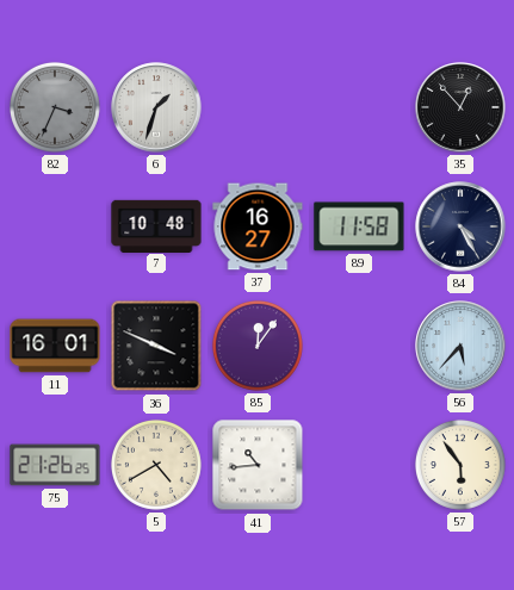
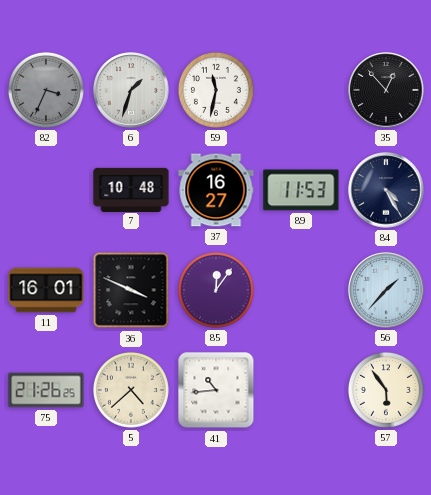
59: none -> 11:32
89: 11:58 -> 11:53
56: 5:37 -> 1:37
5: 4:40 -> 4:38
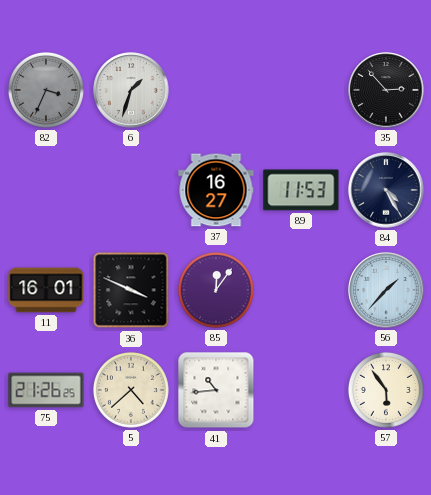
59: 11:32 -> none
35: 12:53 -> 2:53
7: 10:48 -> none
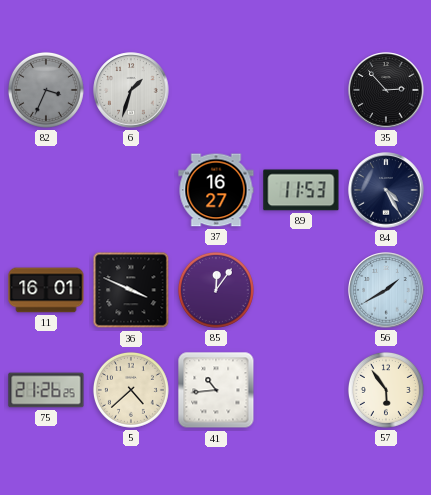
56: 1:37 -> 1:40
